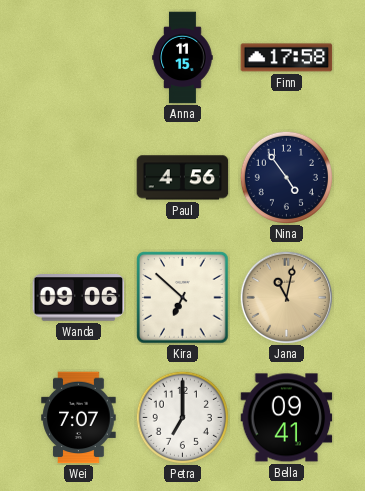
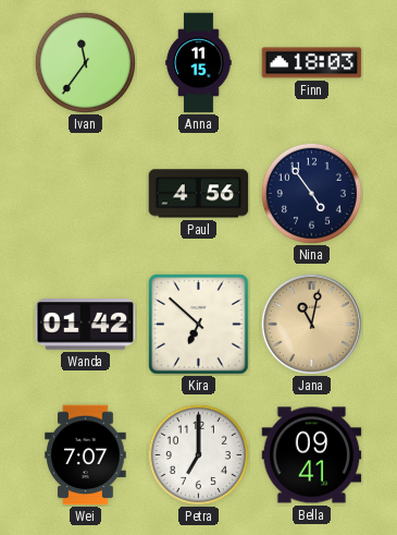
Ivan: none -> 11:36
Finn: 17:58 -> 18:03
Wanda: 09:06 -> 01:42
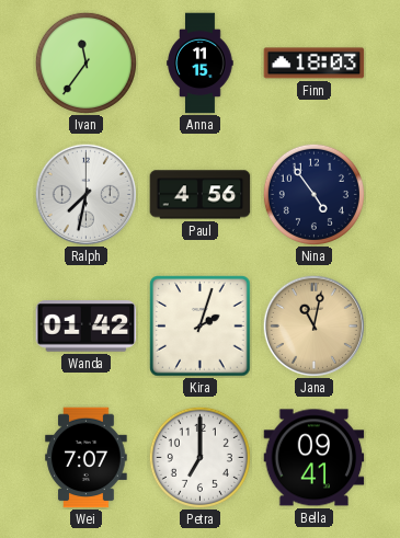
Ralph: none -> 7:32
Kira: 6:52 -> 2:03
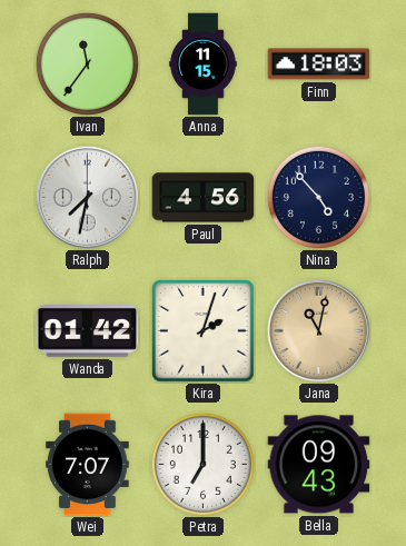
Nina: 4:54 -> 4:53
Bella: 09:41 -> 09:43
